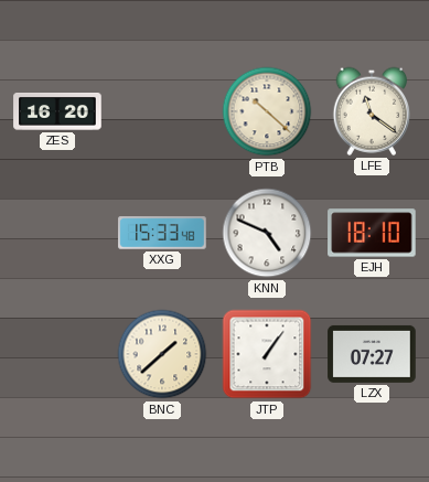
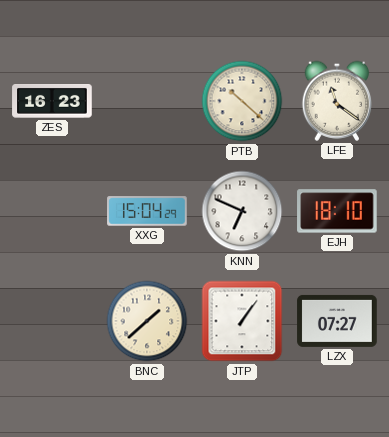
ZES: 16:20 -> 16:23
XXG: 15:33 -> 15:04
KNN: 4:49 -> 6:49
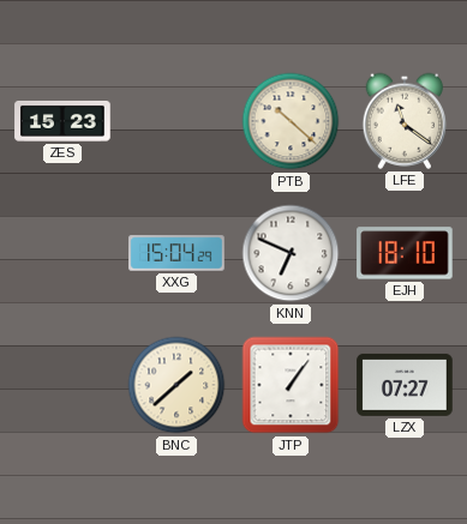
ZES: 16:23 -> 15:23
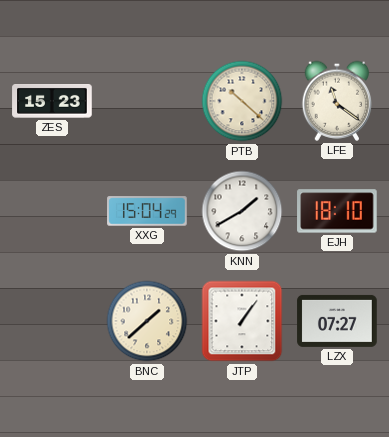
KNN: 6:49 -> 1:40
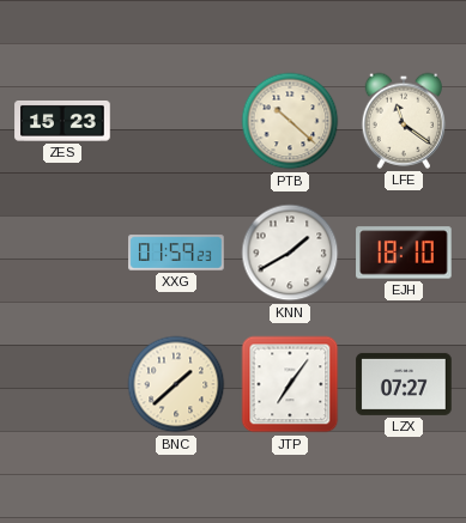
XXG: 15:04 -> 01:59
JTP: 1:06 -> 7:06
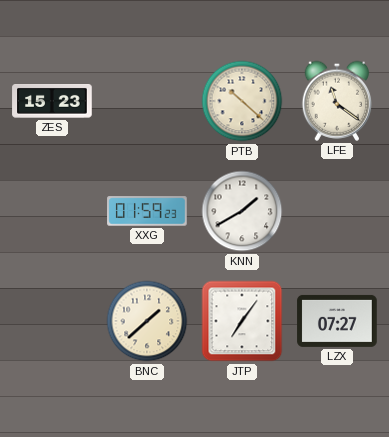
EJH: 18:10 -> none
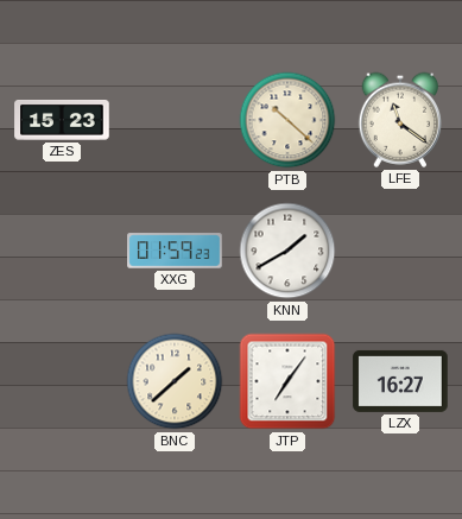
LZX: 07:27 -> 16:27
